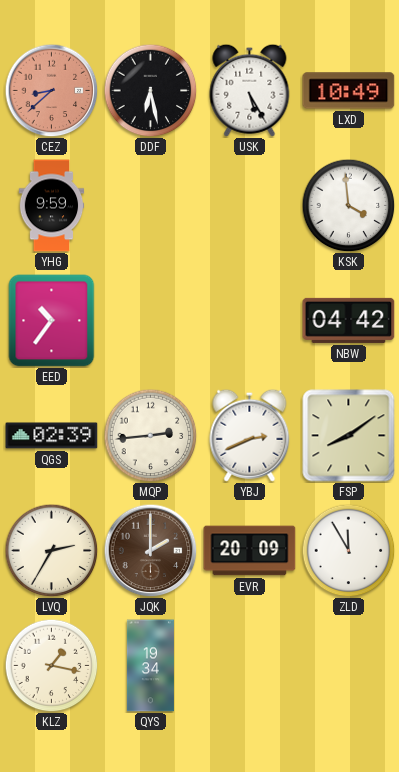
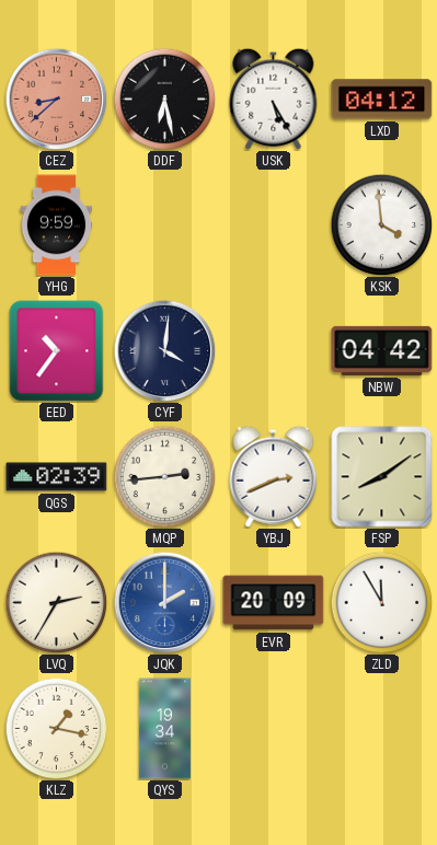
LXD: 10:49 -> 04:12
CYF: none -> 4:01
JQK dial: brown -> blue
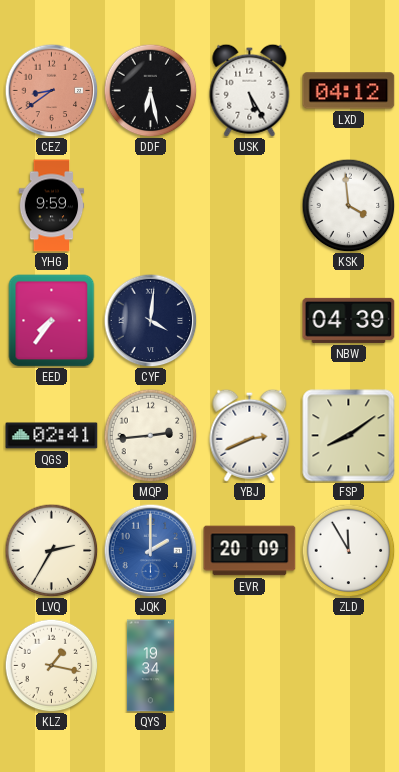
CEZ: 8:38 -> 8:39
EED: 10:36 -> 7:36
NBW: 04:42 -> 04:39
QGS: 02:39 -> 02:41
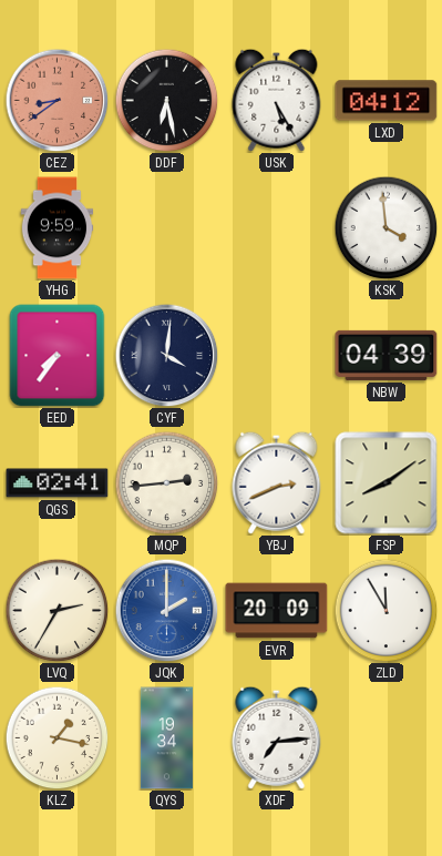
XDF: none -> 7:14
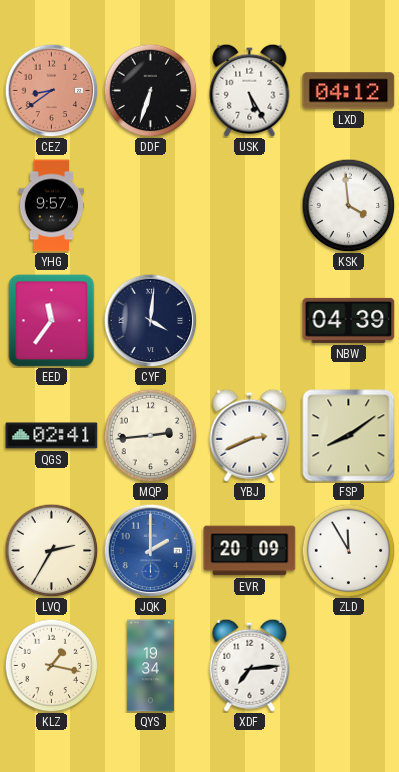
DDF: 6:28 -> 6:33
YHG: 9:59 -> 9:57
EED: 7:36 -> 11:36
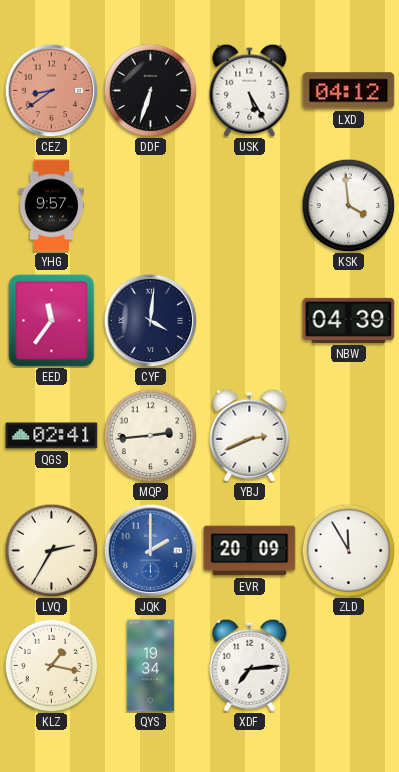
FSP: 8:09 -> none
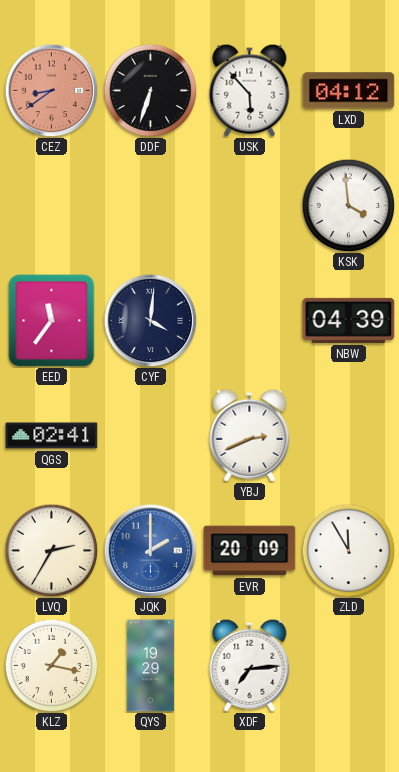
USK: 5:25 -> 5:53
YHG: 9:57 -> none
MQP: 2:44 -> none
QYS: 19:34 -> 19:29
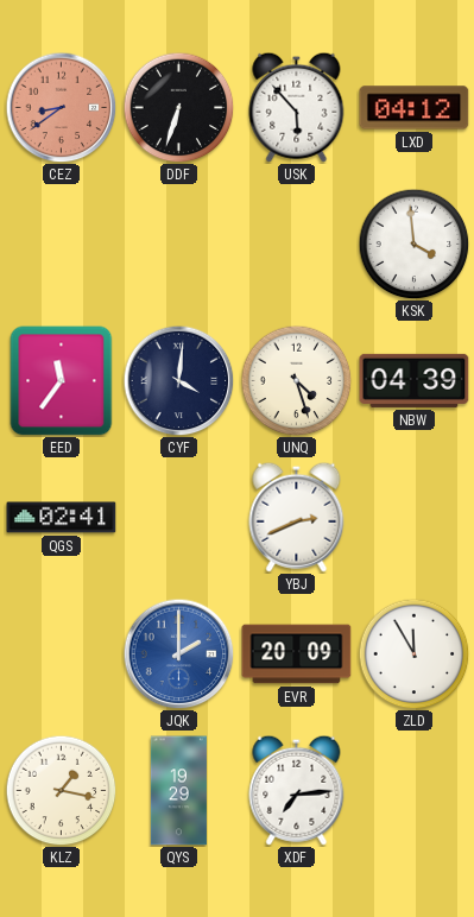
UNQ: none -> 4:27
LVQ: 2:35 -> none
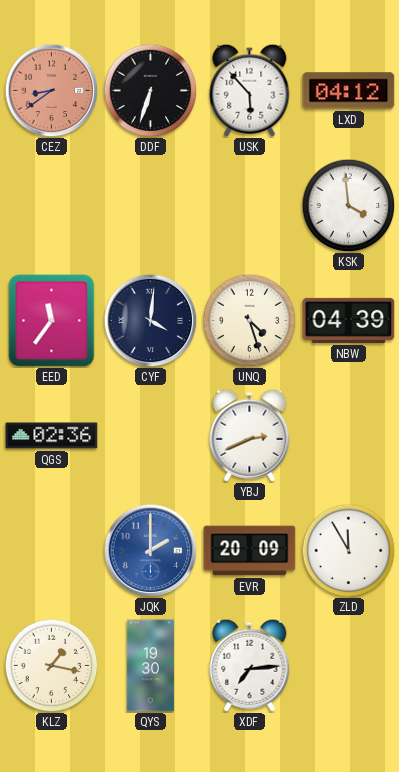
QGS: 02:41 -> 02:36
QYS: 19:29 -> 19:30
